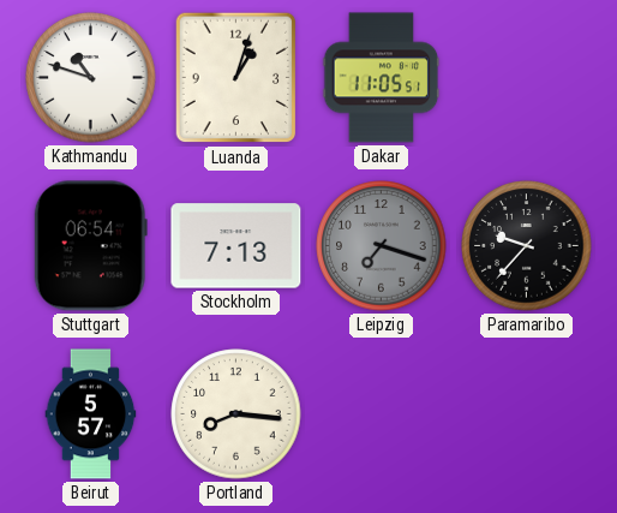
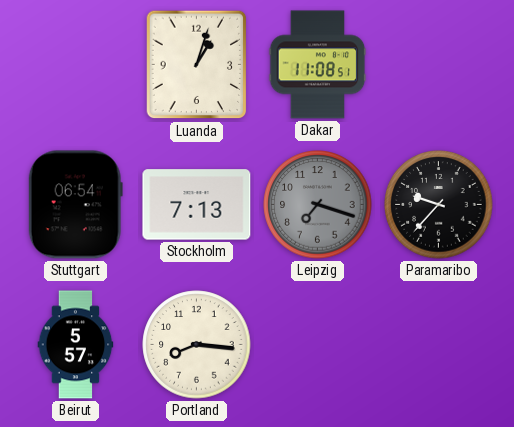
Kathmandu: 10:48 -> none
Dakar: 11:05 -> 11:08
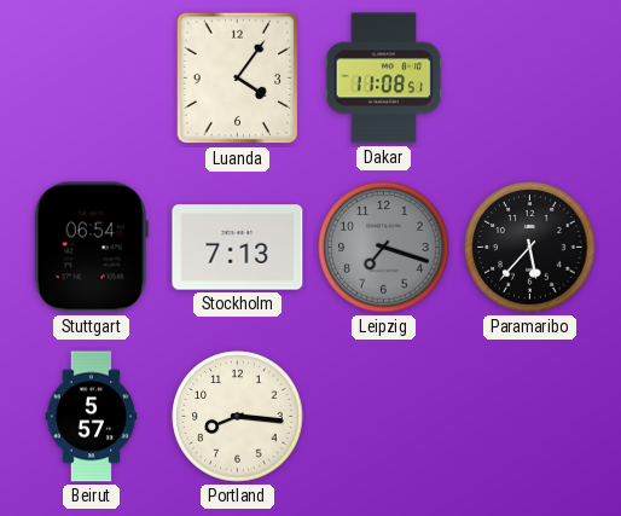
Luanda: 1:03 -> 4:06
Paramaribo: 9:37 -> 5:37
